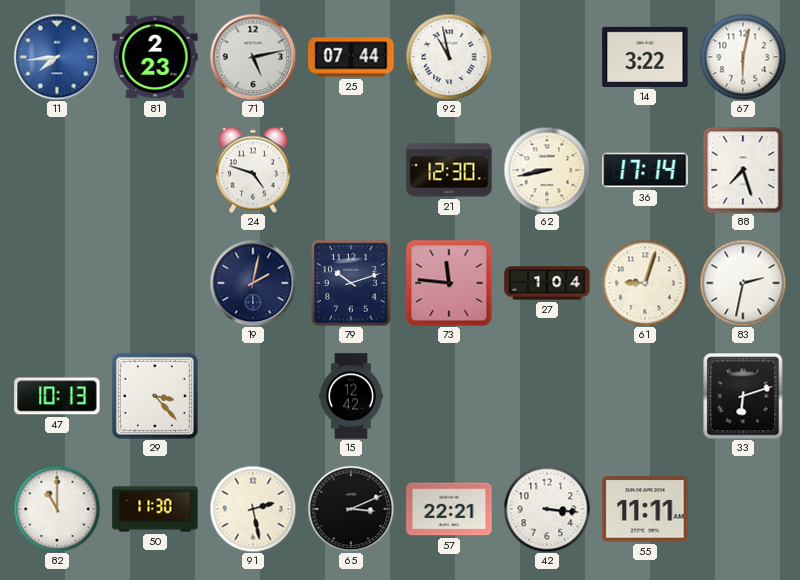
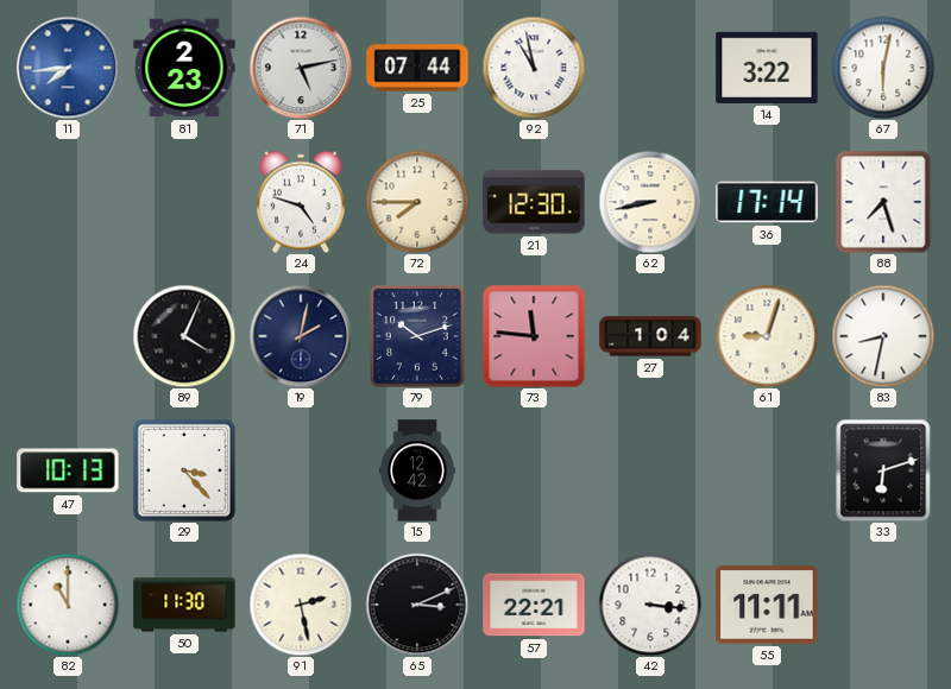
72: none -> 7:45
89: none -> 4:04
83: 2:32 -> 8:32
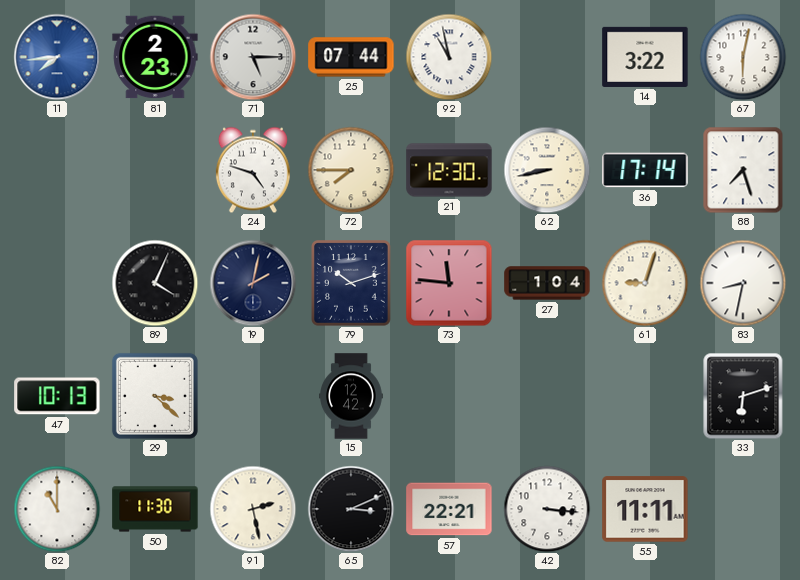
71: 5:13 -> 5:15
29: 3:23 -> 3:22
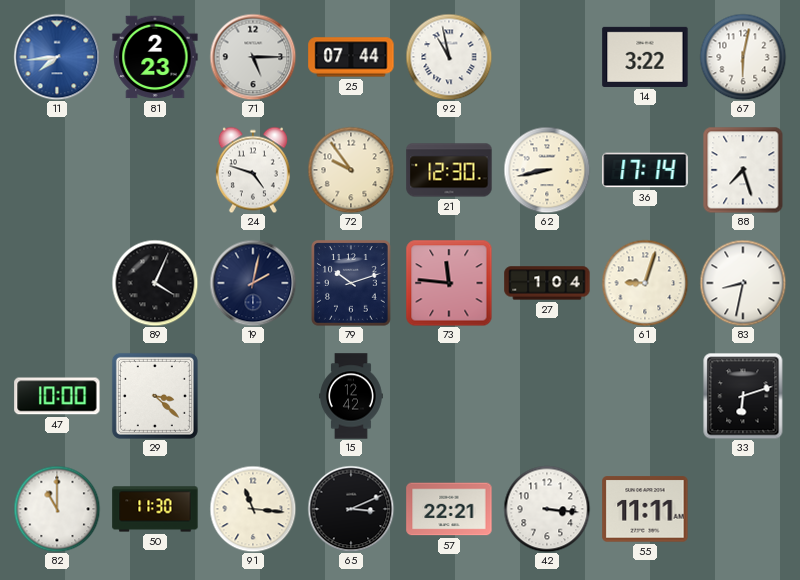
72: 7:45 -> 9:54
47: 10:13 -> 10:00
91: 2:28 -> 11:16
